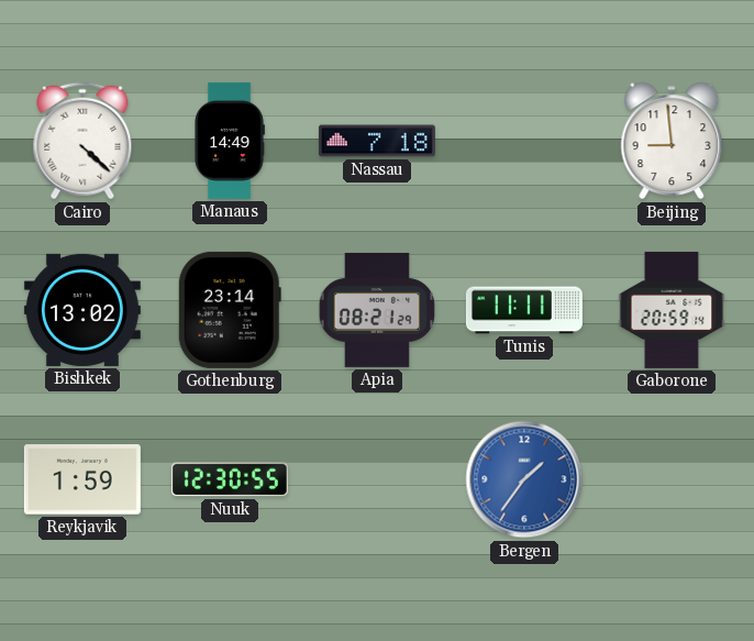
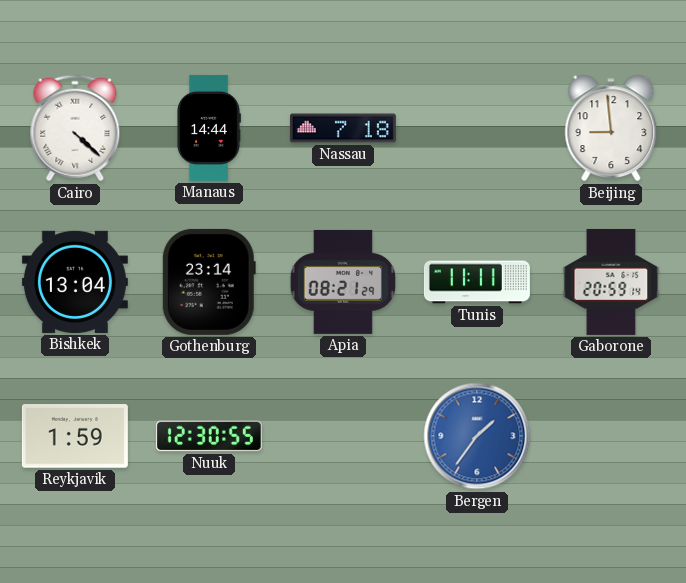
Manaus: 14:49 -> 14:44
Bishkek: 13:02 -> 13:04
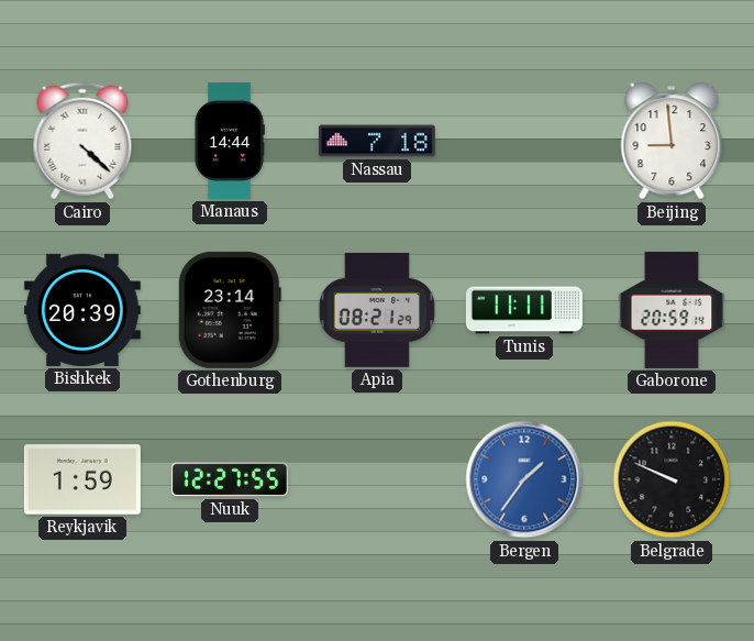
Bishkek: 13:04 -> 20:39
Nuuk: 12:30 -> 12:27
Belgrade: none -> 9:49
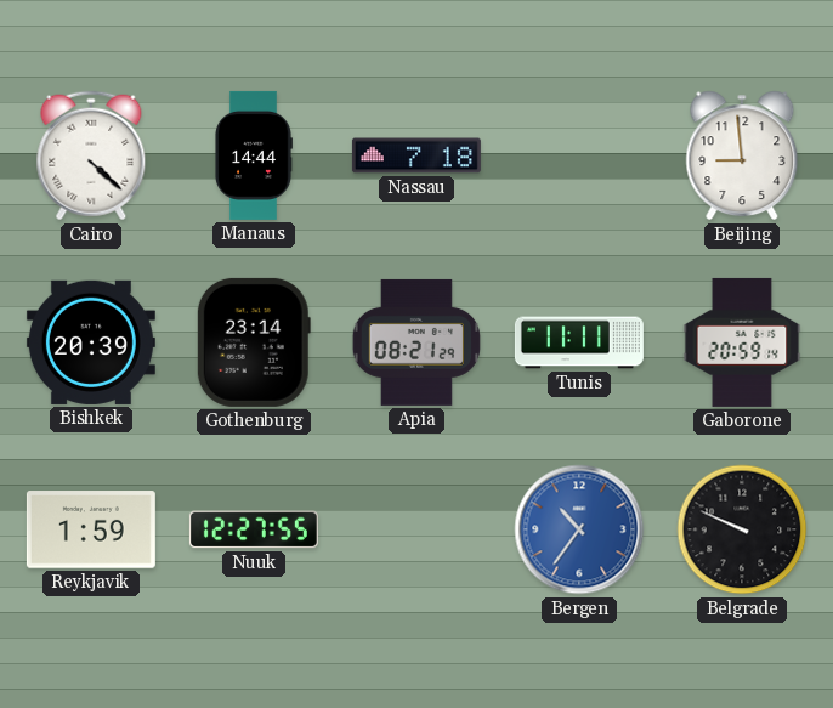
Bergen: 1:36 -> 10:36
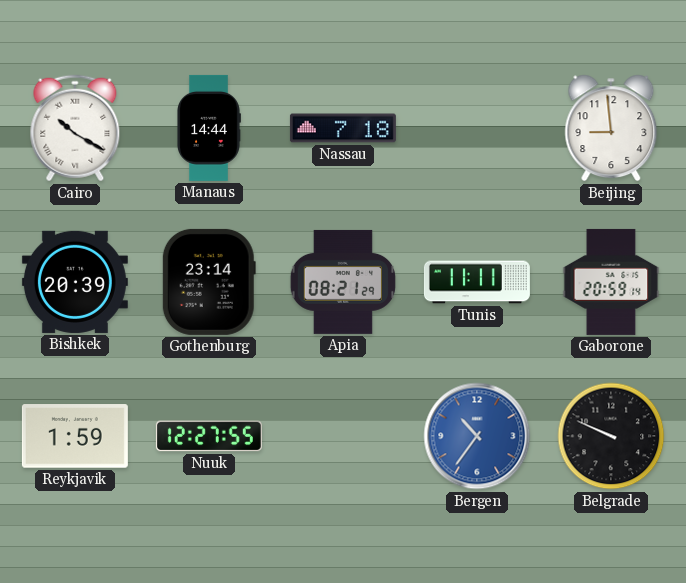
Cairo: 4:22 -> 10:20
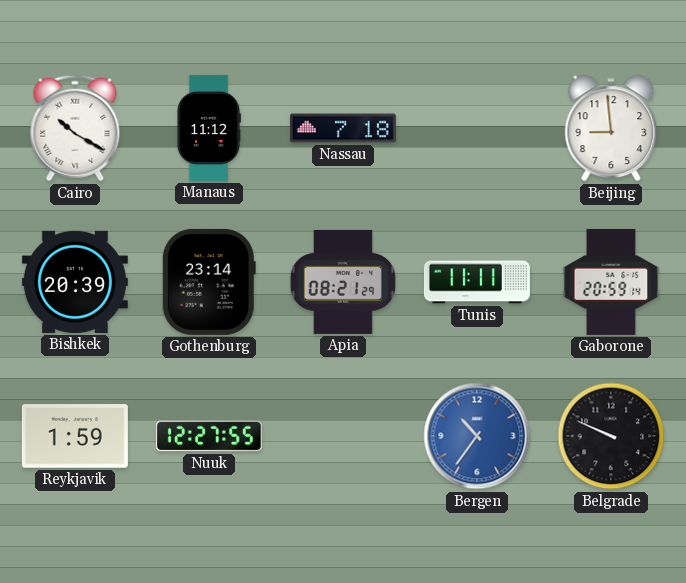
Manaus: 14:44 -> 11:12
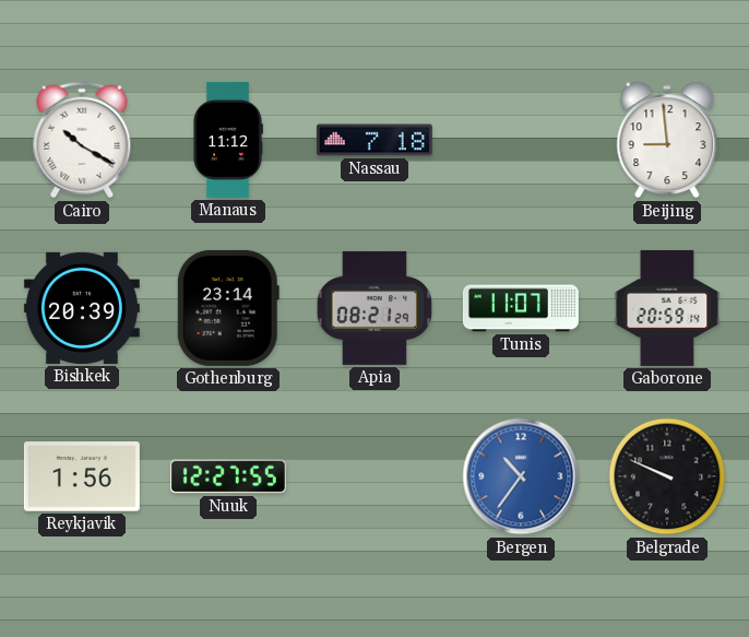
Tunis: 11:11 -> 11:07
Reykjavik: 1:59 -> 1:56
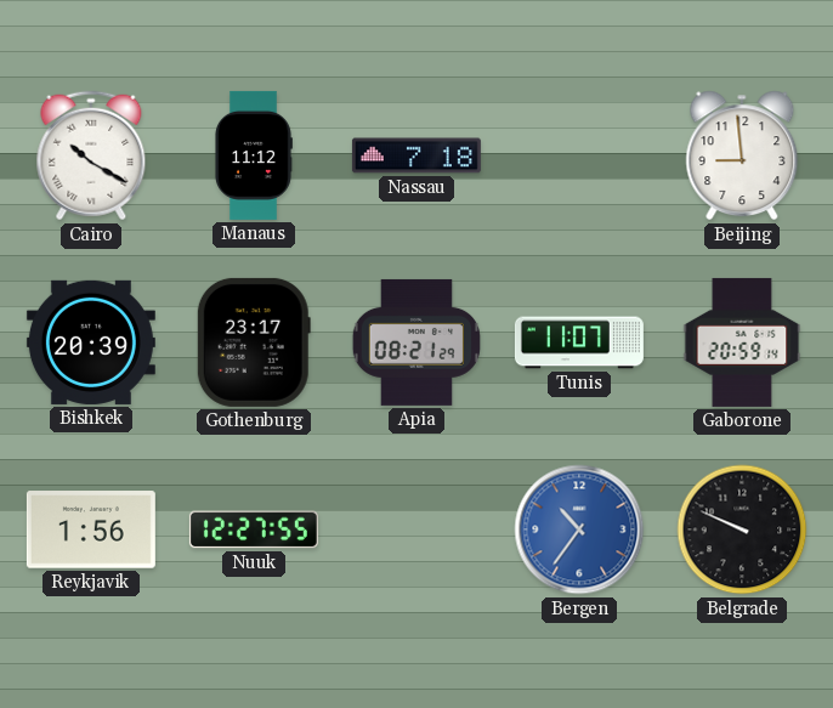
Gothenburg: 23:14 -> 23:17
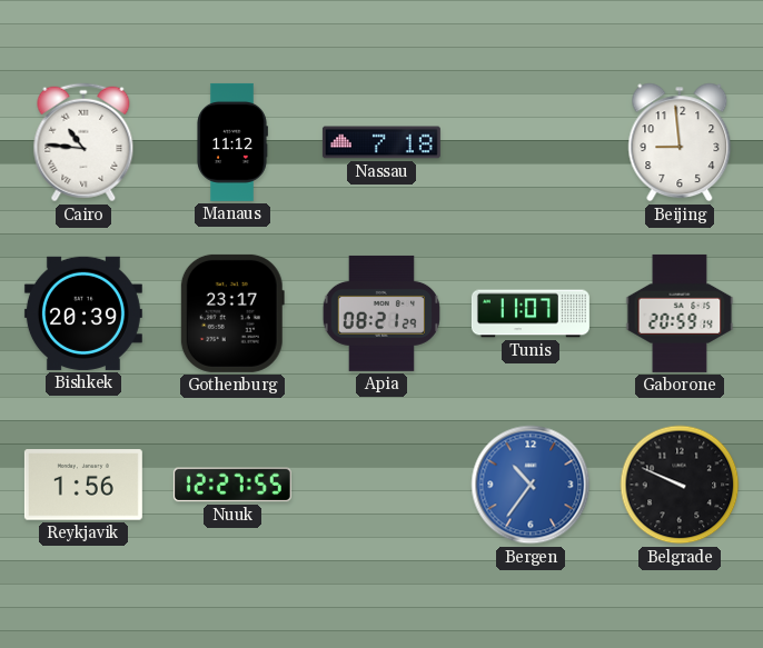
Cairo: 10:20 -> 10:46
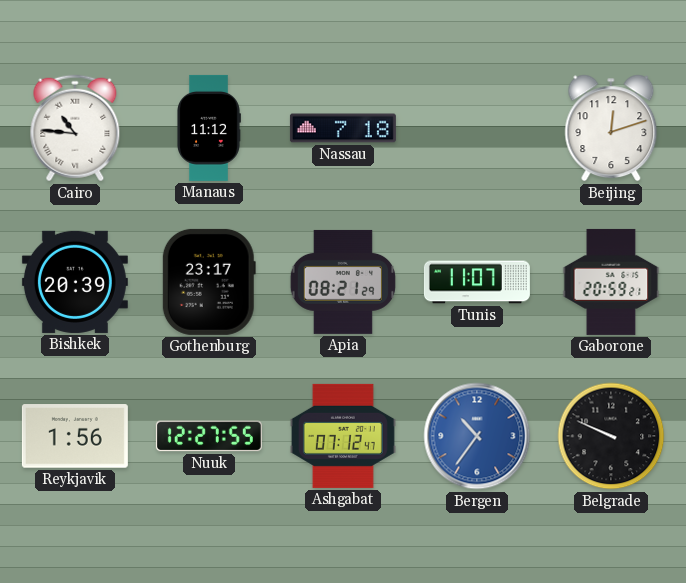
Beijing: 8:59 -> 12:12
Gaborone: 20:59:14 -> 20:59:21
Ashgabat: none -> 07:12
